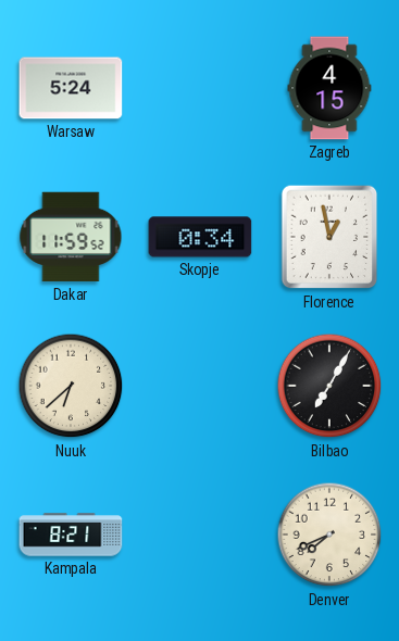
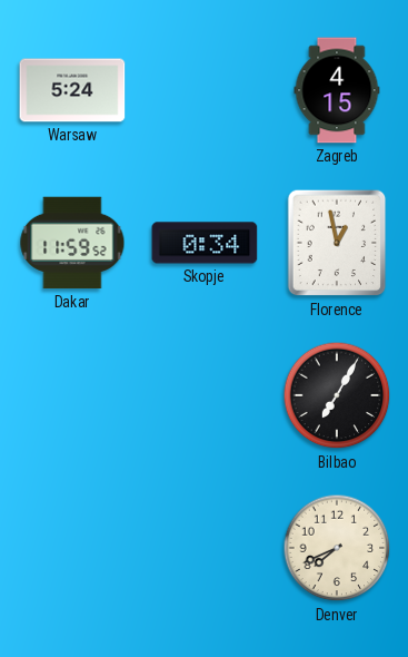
Nuuk: 6:38 -> none
Kampala: 8:21 -> none
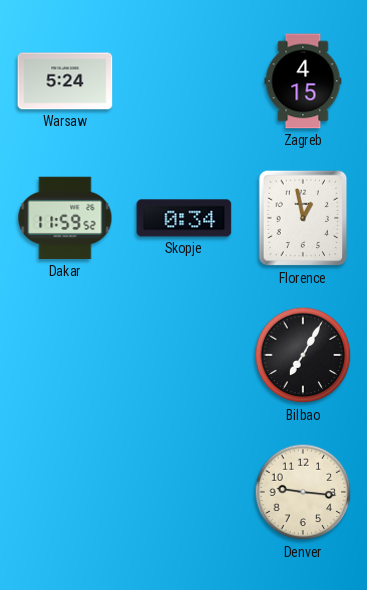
Denver: 7:41 -> 9:16
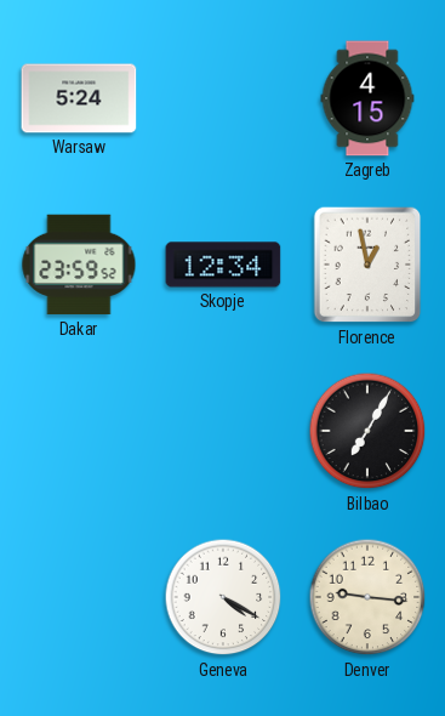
Dakar: 11:59 -> 23:59
Skopje: 0:34 -> 12:34
Geneva: none -> 4:20
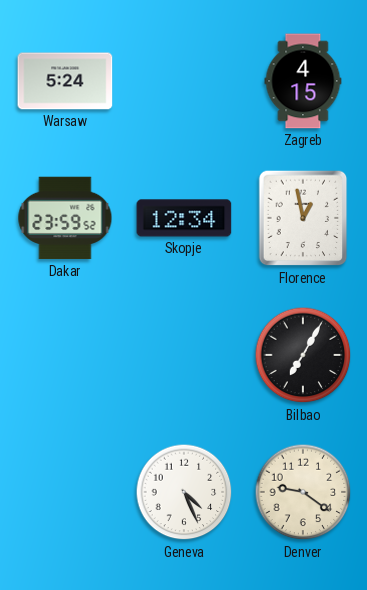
Geneva: 4:20 -> 4:26
Denver: 9:16 -> 9:21
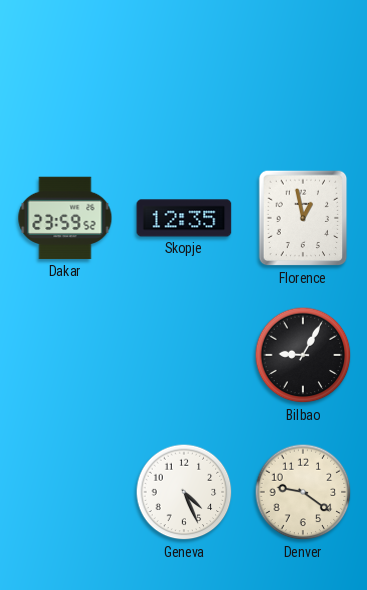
Warsaw: 5:24 -> none
Zagreb: 4:15 -> none
Skopje: 12:34 -> 12:35
Bilbao: 7:05 -> 9:05
